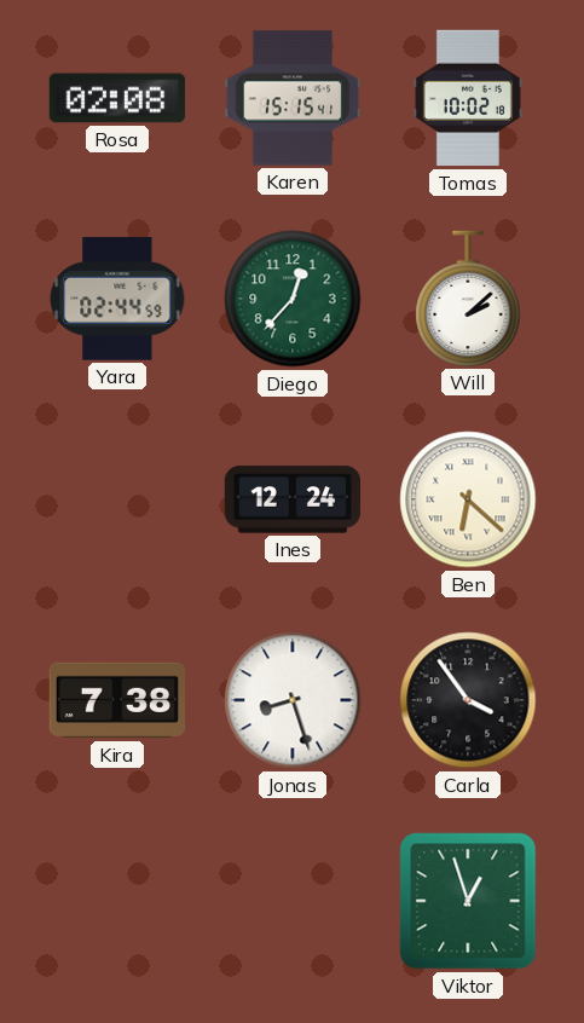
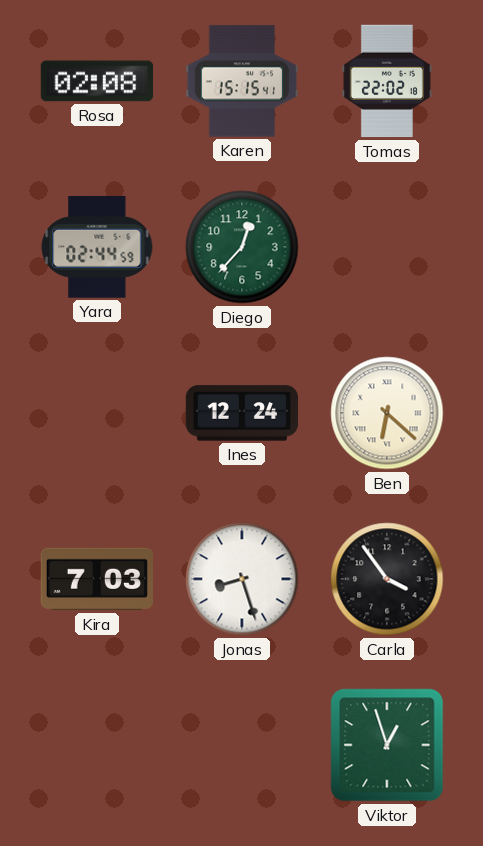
Tomas: 10:02 -> 22:02
Will: 2:08 -> none
Kira: 7:38 -> 7:03
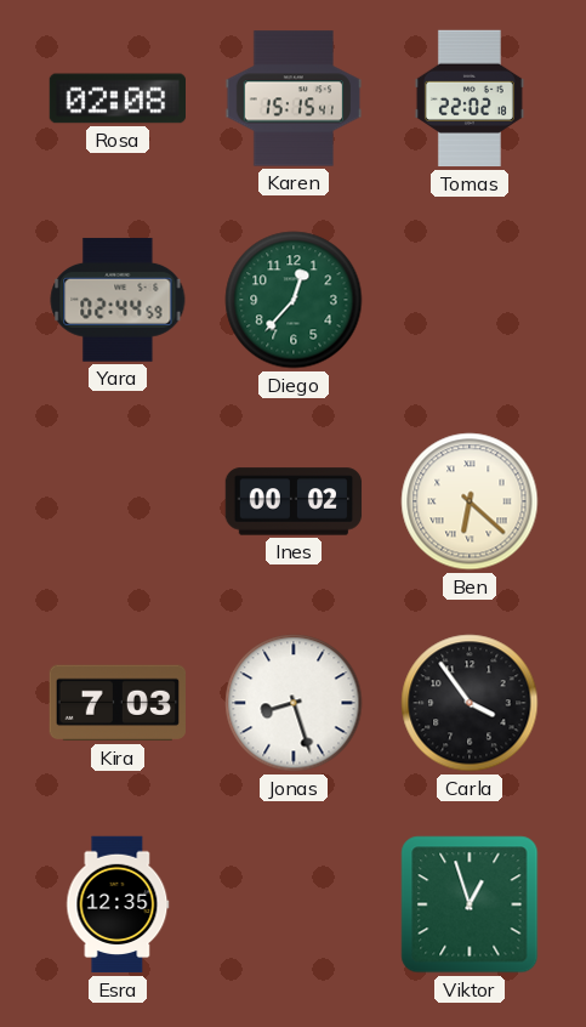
Ines: 12:24 -> 00:02
Esra: none -> 12:35
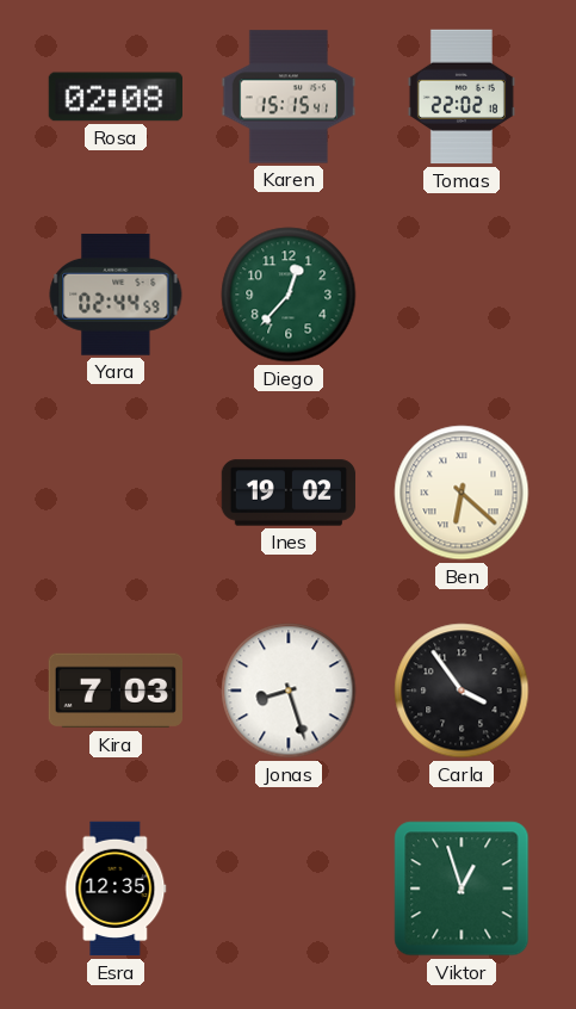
Ines: 00:02 -> 19:02
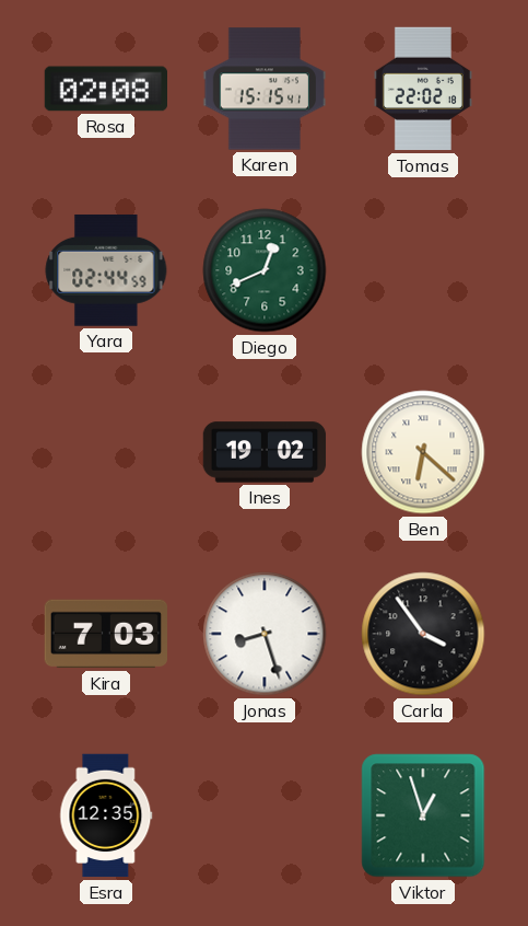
Diego: 12:37 -> 12:41
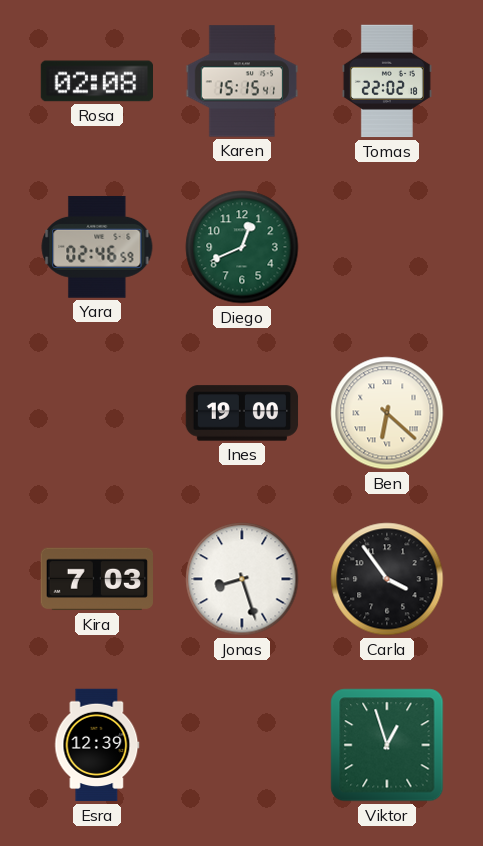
Yara: 02:44 -> 02:46
Ines: 19:02 -> 19:00
Esra: 12:35 -> 12:39
